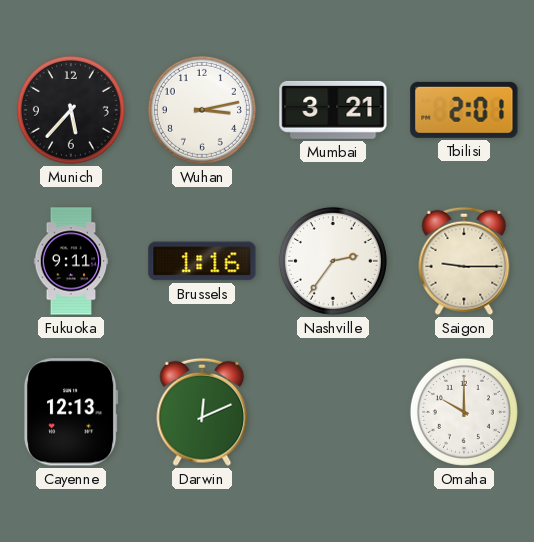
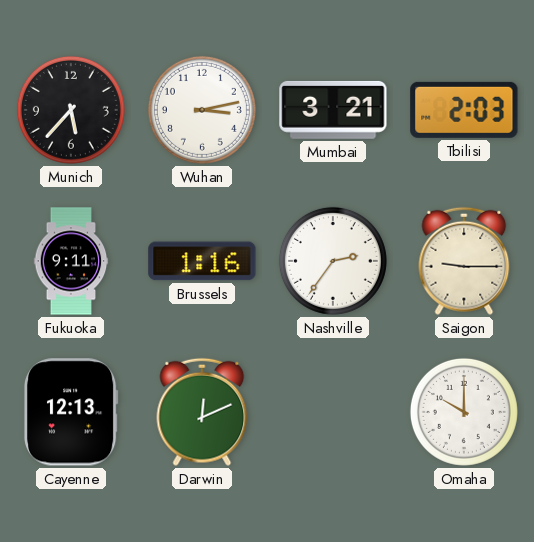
Tbilisi: 2:01 -> 2:03
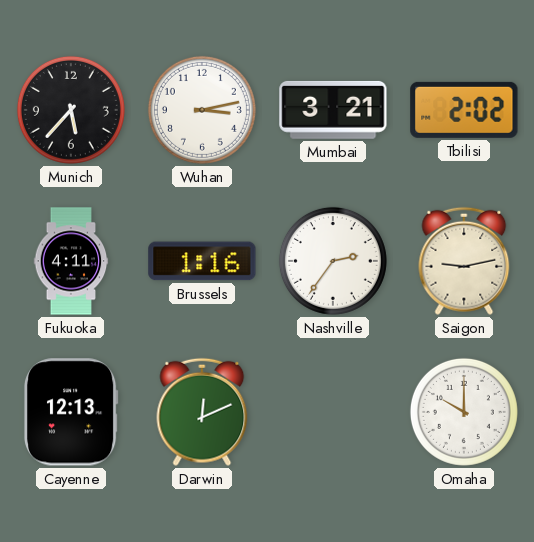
Tbilisi: 2:03 -> 2:02
Fukuoka: 9:11 -> 4:11
Saigon: 9:15 -> 9:13
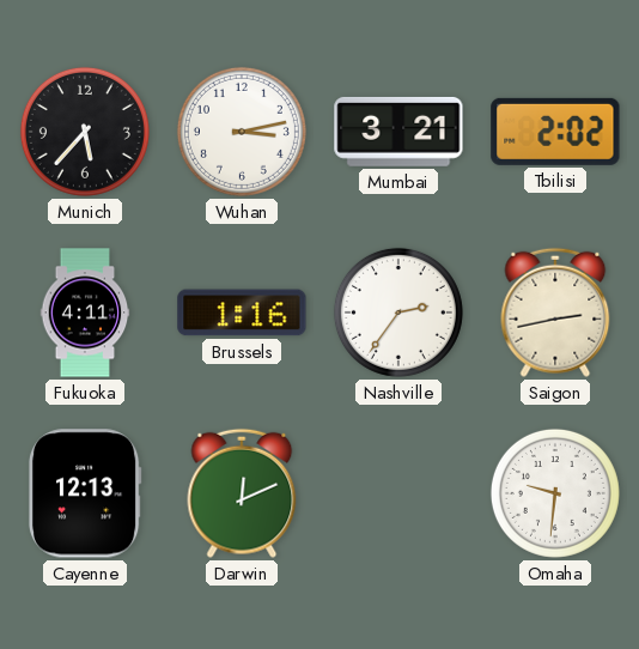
Saigon: 9:13 -> 2:43
Omaha: 10:00 -> 9:31
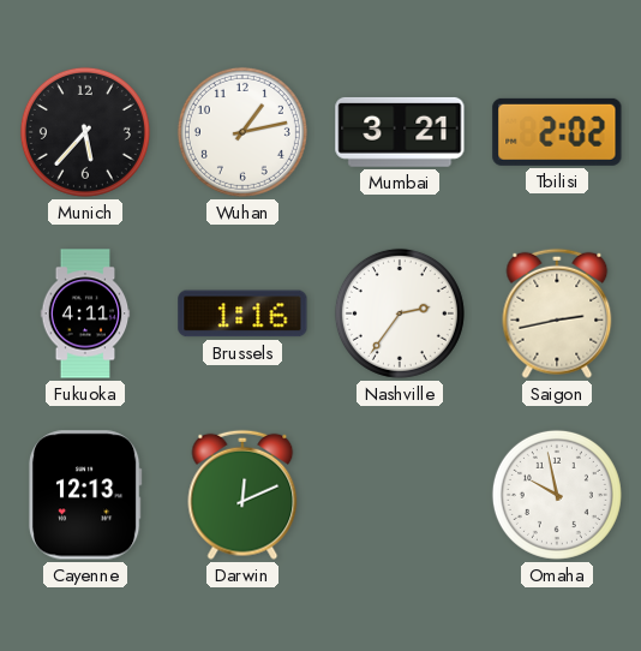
Wuhan: 3:13 -> 1:13
Omaha: 9:31 -> 9:58
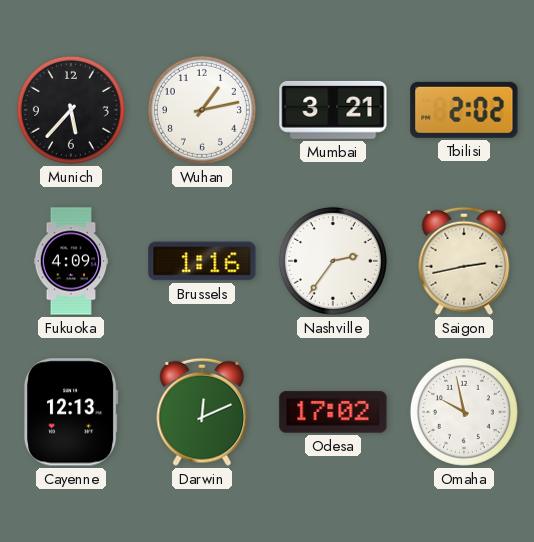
Fukuoka: 4:11 -> 4:09
Odesa: none -> 17:02
